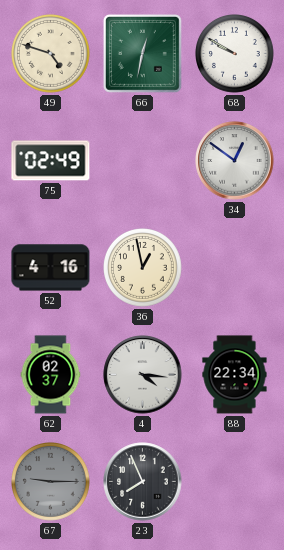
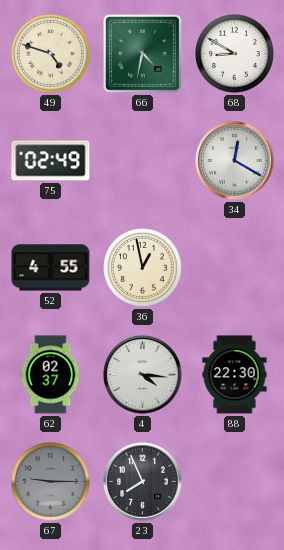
66: 12:32 -> 4:32
68: 9:50 -> 8:50
34: 12:51 -> 12:20
52: 4:16 -> 4:55
88: 22:34 -> 22:30
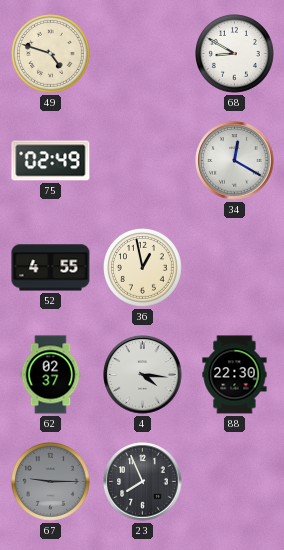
66: 4:32 -> none
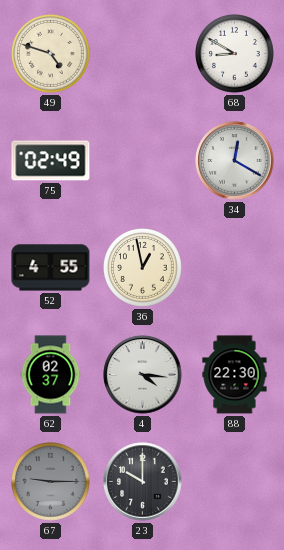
23: 7:56 -> 10:00
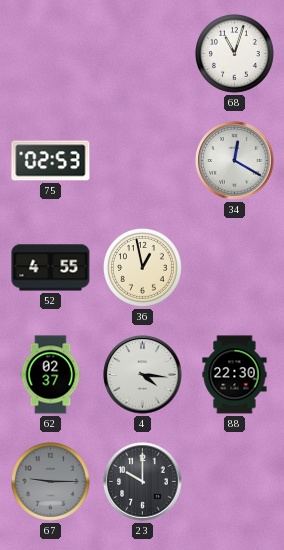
49: 4:48 -> none
68: 8:50 -> 11:03
75: 02:49 -> 02:53
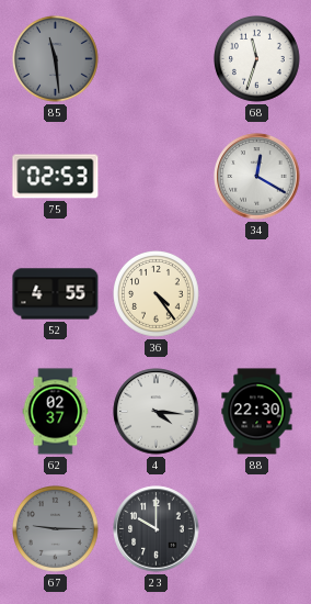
85: none -> 11:29
68: 11:03 -> 11:33
36: 12:58 -> 4:24
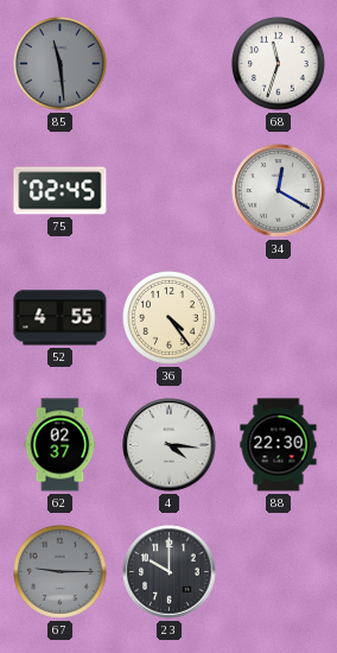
75: 02:53 -> 02:45
